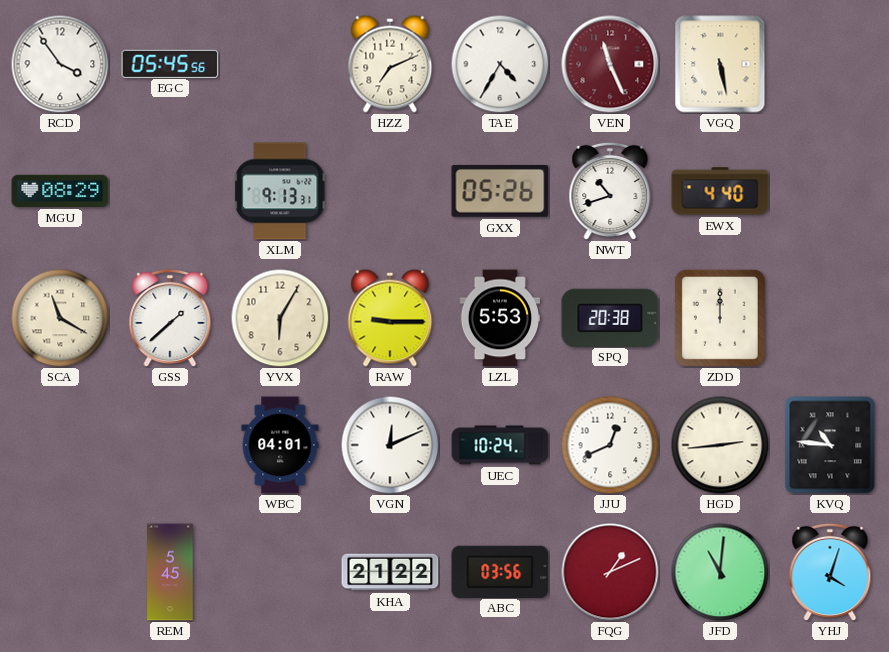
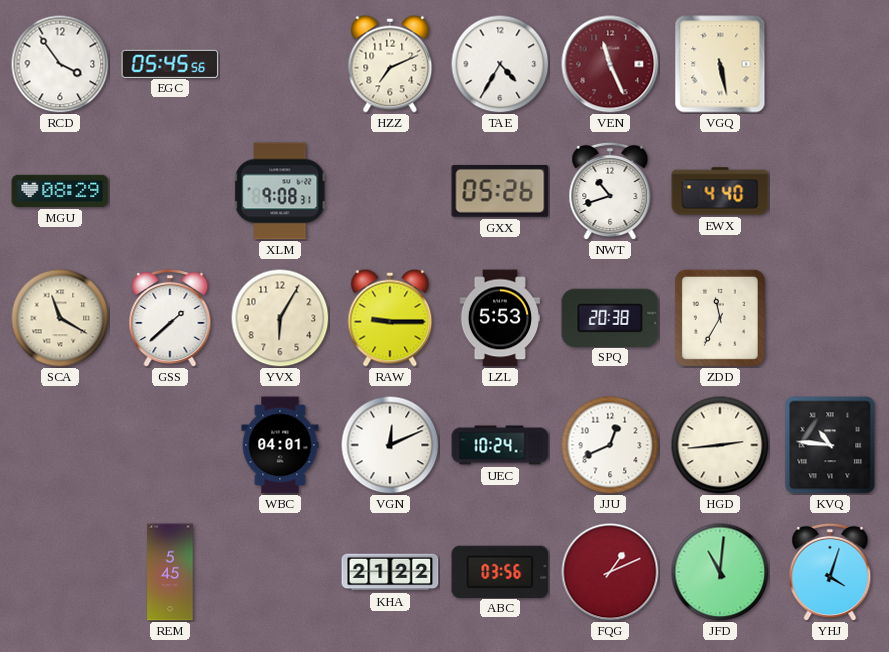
XLM: 9:13 -> 9:08
ZDD: 12:00 -> 11:35
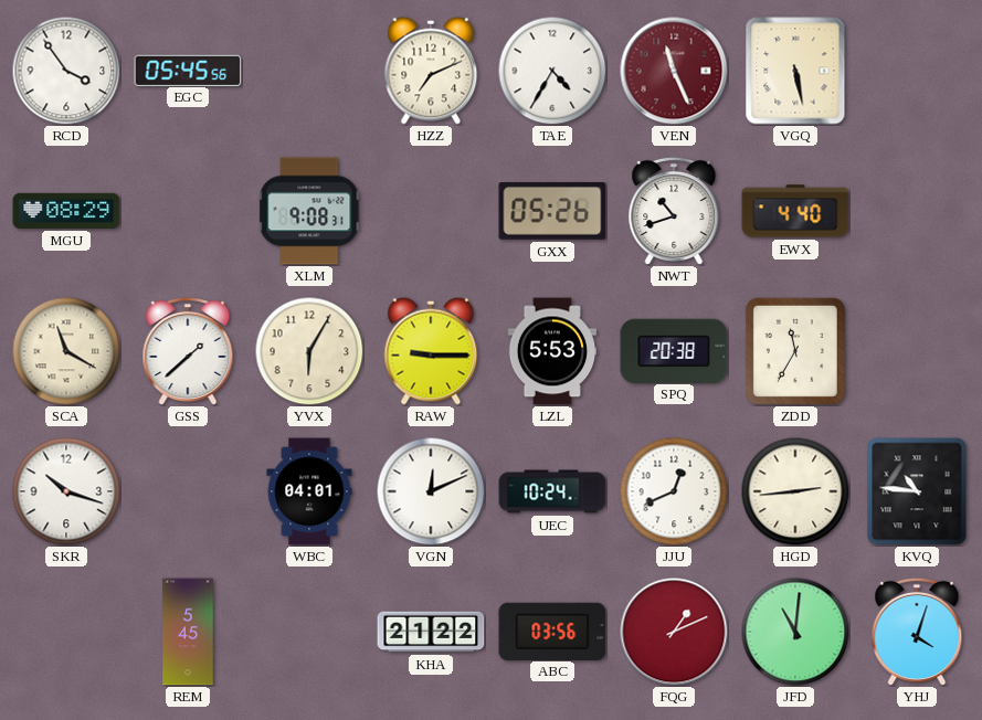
SKR: none -> 10:18
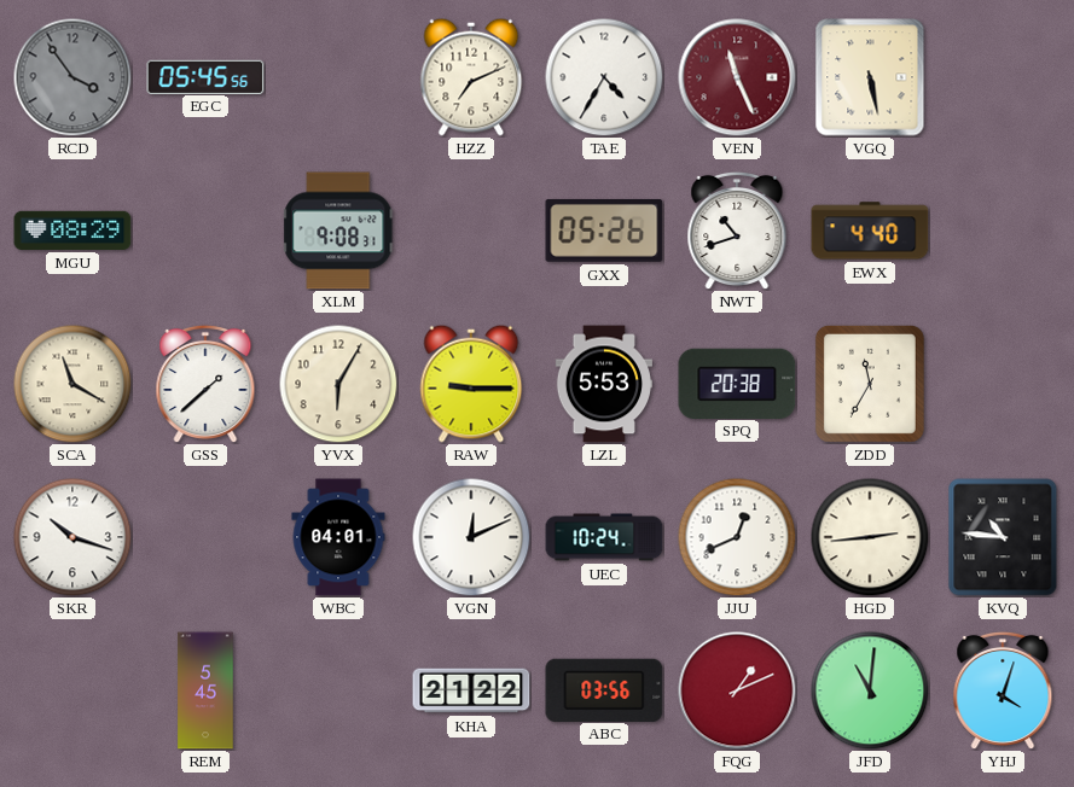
RCD dial: white -> grey
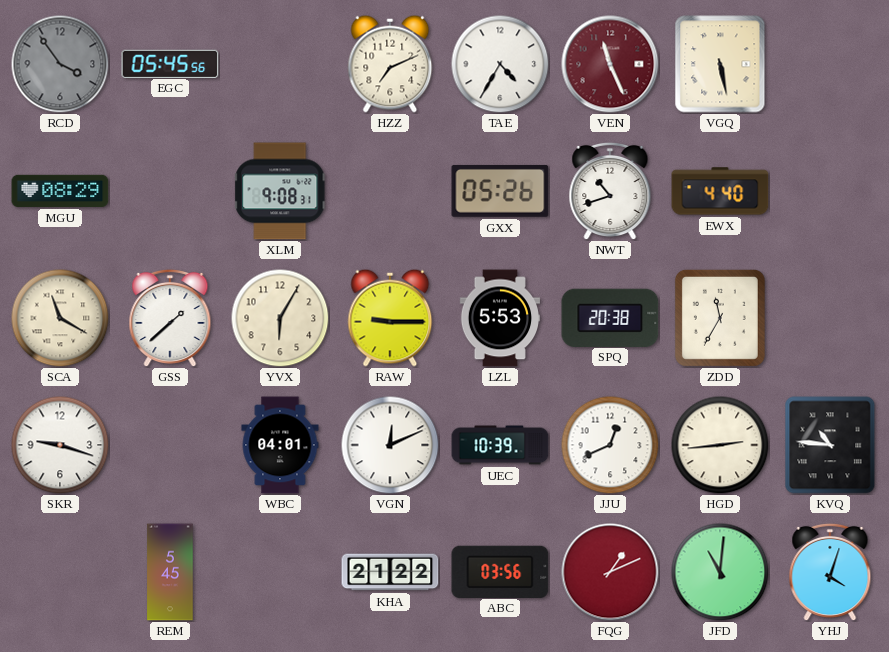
SKR: 10:18 -> 9:18
UEC: 10:24 -> 10:39
